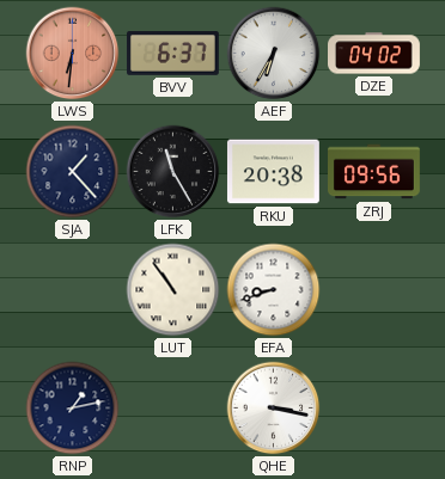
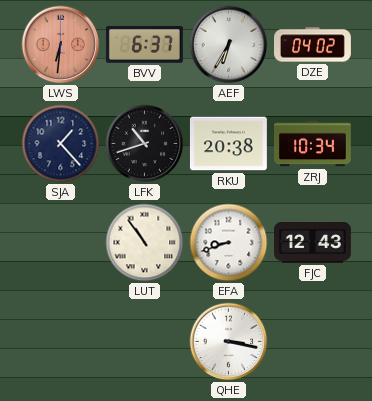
LFK: 11:25 -> 10:42
ZRJ: 09:56 -> 10:34
FJC: none -> 12:43
RNP: 1:13 -> none
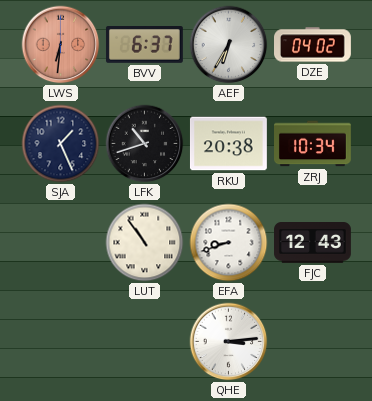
SJA: 1:23 -> 1:26
QHE: 3:17 -> 3:14
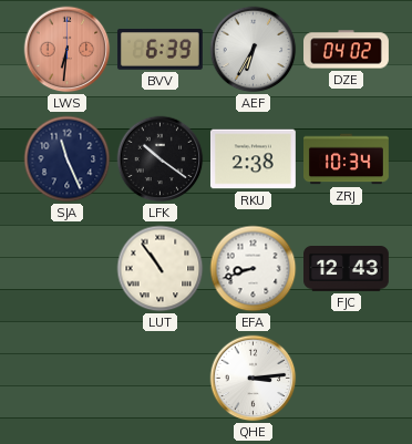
BVV: 6:37 -> 6:39
SJA: 1:26 -> 11:26
LFK: 10:42 -> 10:21
RKU: 20:38 -> 2:38
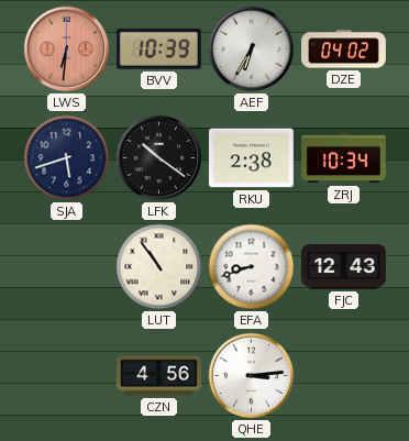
BVV: 6:39 -> 10:39
SJA: 11:26 -> 5:42
CZN: none -> 4:56
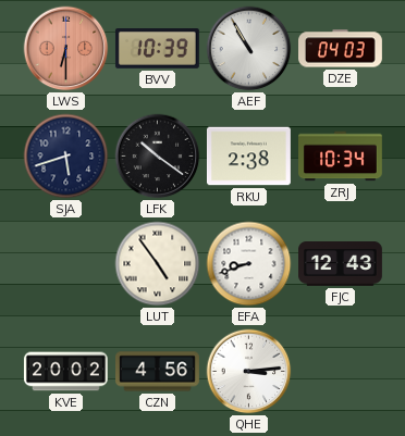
LWS: 6:31 -> 6:30
AEF: 6:35 -> 10:55
DZE: 04:02 -> 04:03
LUT: 10:54 -> 4:54
KVE: none -> 20:02
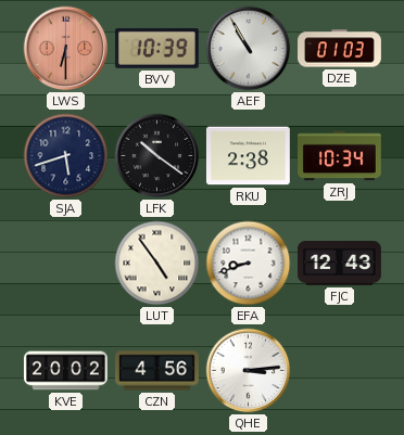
DZE: 04:03 -> 01:03
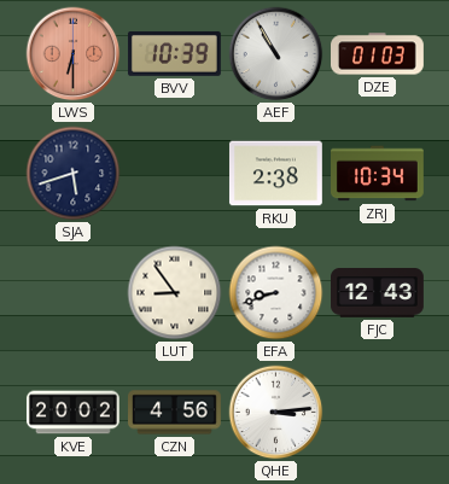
LFK: 10:21 -> none
LUT: 4:54 -> 8:54
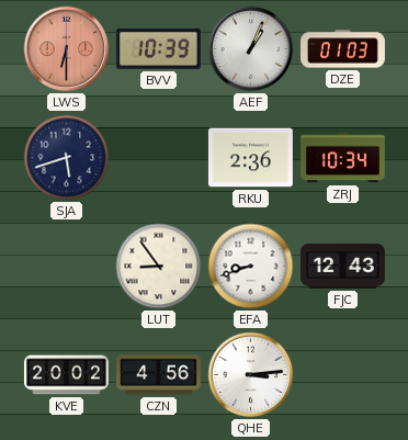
AEF: 10:55 -> 1:04
RKU: 2:38 -> 2:36
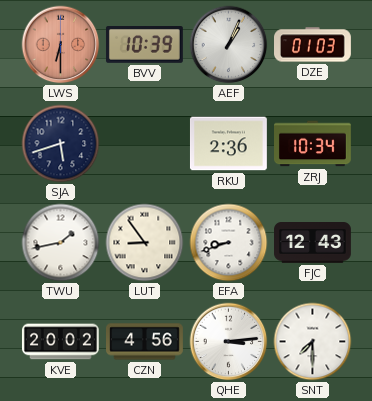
TWU: none -> 1:43
SNT: none -> 7:30
